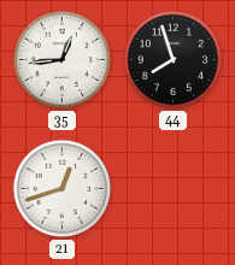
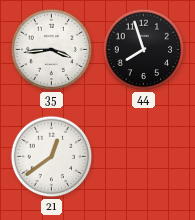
35: 12:44 -> 3:44
21: 12:42 -> 12:39
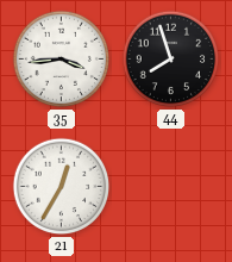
21: 12:39 -> 12:35
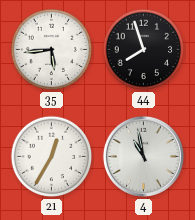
35: 3:44 -> 5:44
4: none -> 10:58
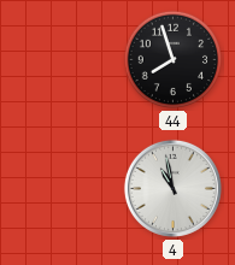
35: 5:44 -> none
21: 12:35 -> none
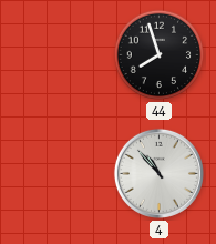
4: 10:58 -> 10:53
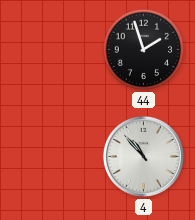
44: 7:57 -> 1:57
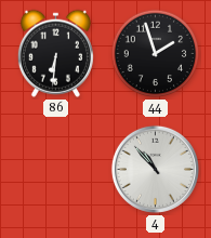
86: none -> 6:31
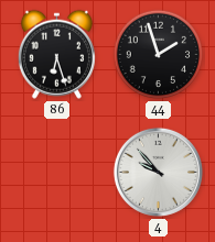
86: 6:31 -> 6:27
4: 10:53 -> 9:53
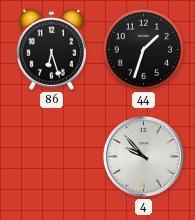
44: 1:57 -> 1:33
